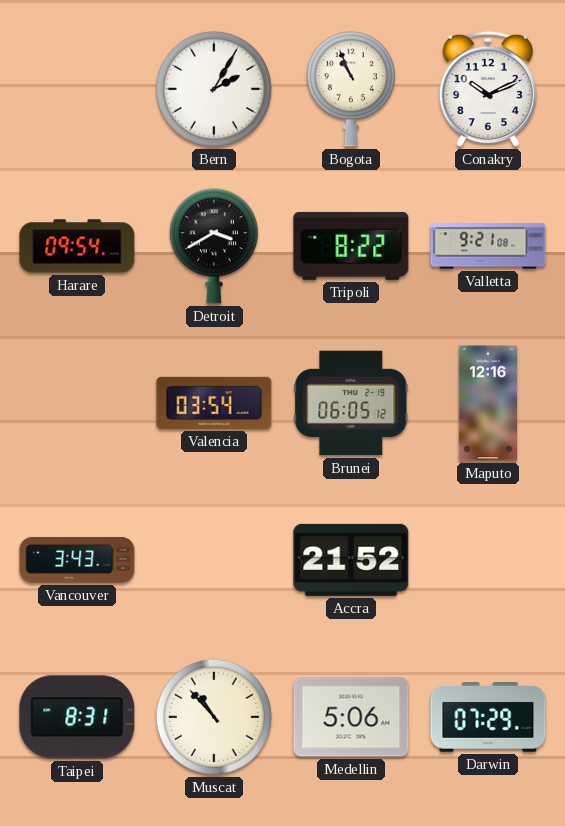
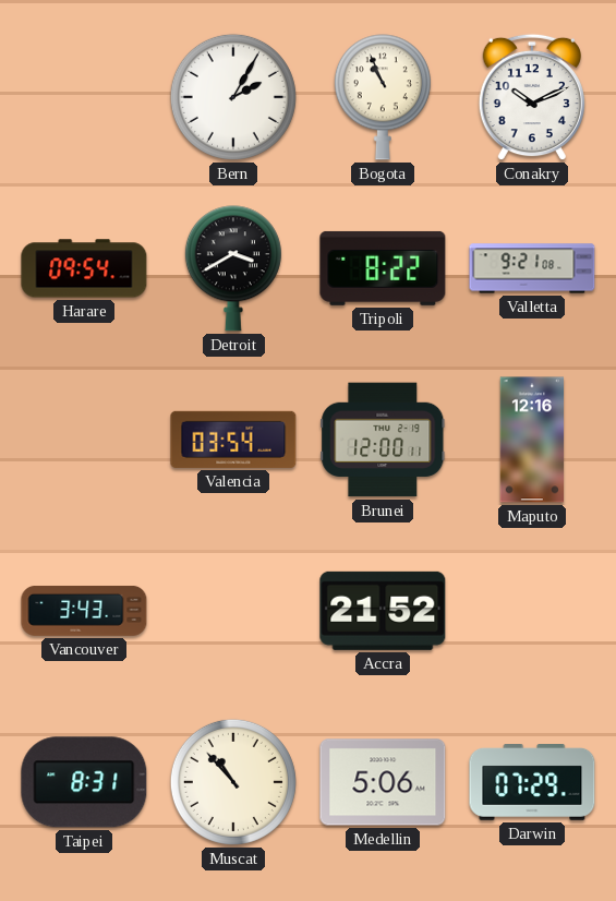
Brunei: 06:05 -> 12:00
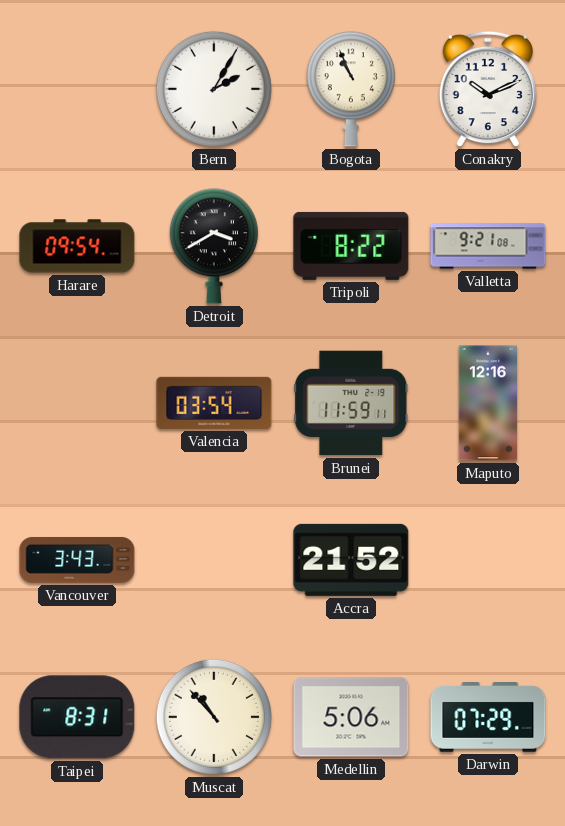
Brunei: 12:00 -> 11:59
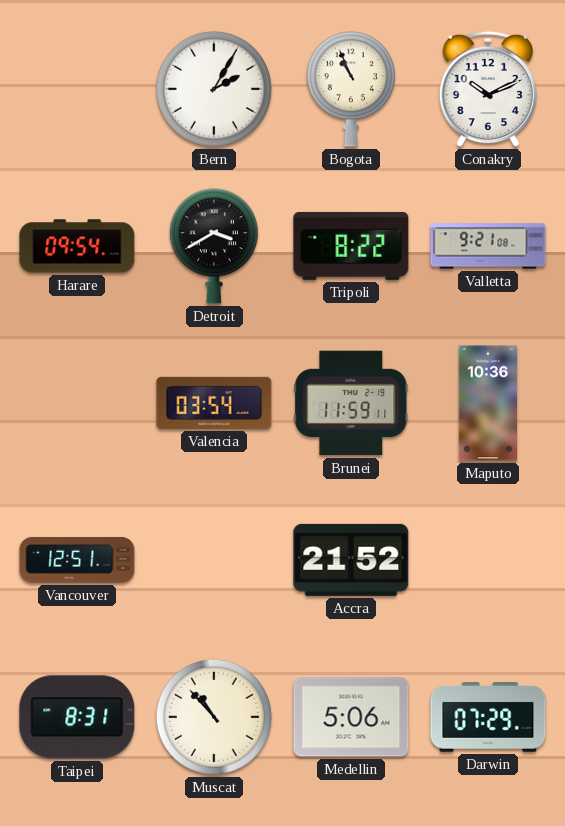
Maputo: 12:16 -> 10:36
Vancouver: 3:43 -> 12:51
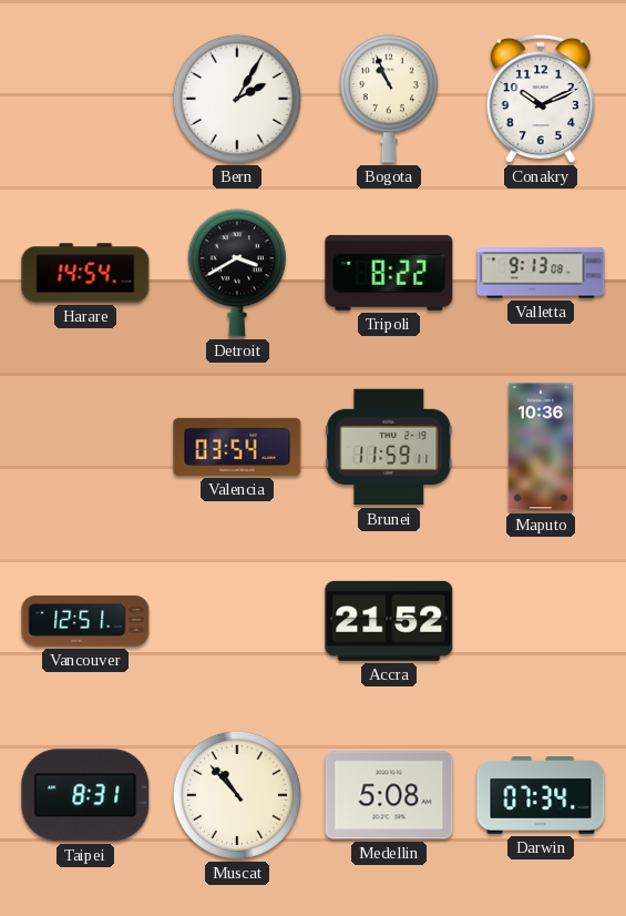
Harare: 09:54 -> 14:54
Valletta: 9:21 -> 9:13
Medellin: 5:06 -> 5:08
Darwin: 07:29 -> 07:34
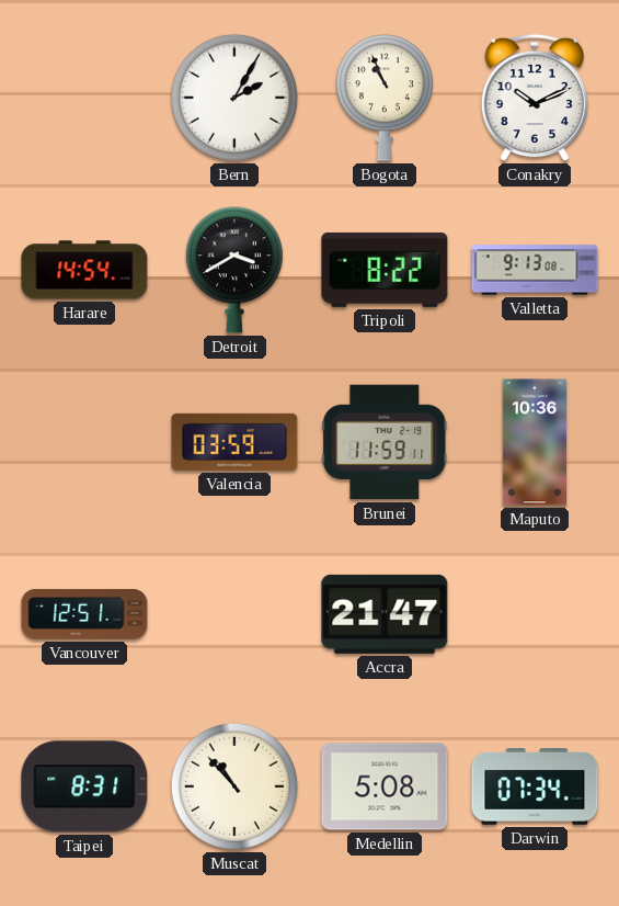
Valencia: 03:54 -> 03:59
Accra: 21:52 -> 21:47
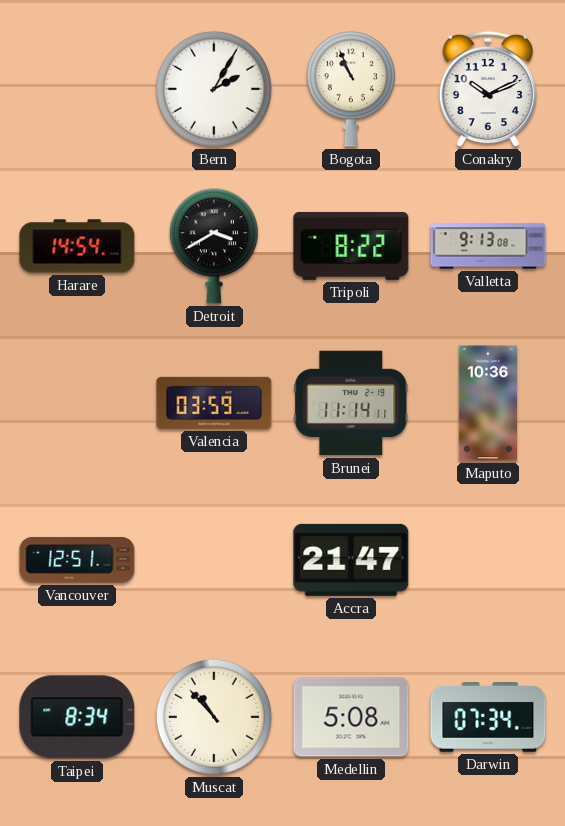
Brunei: 11:59 -> 11:14
Taipei: 8:31 -> 8:34
